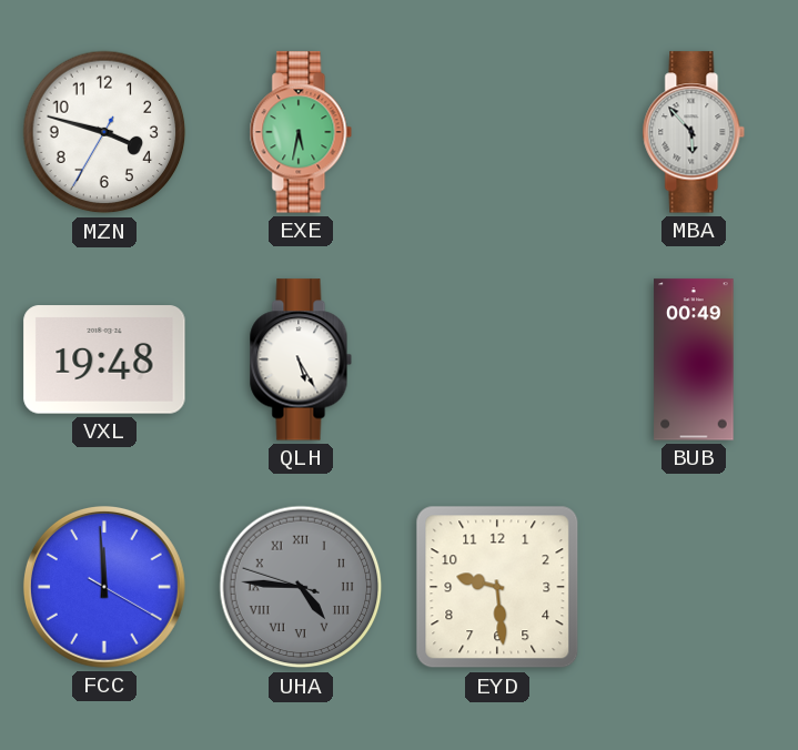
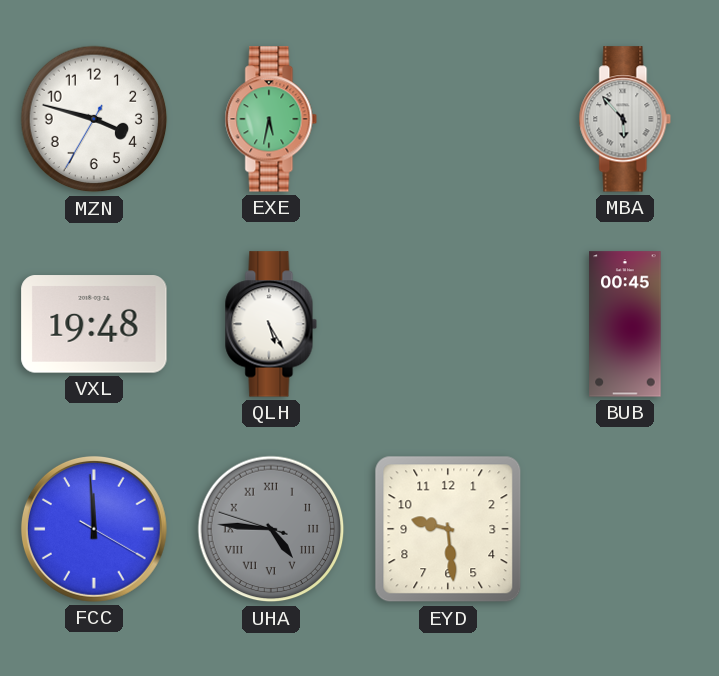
BUB: 00:49 -> 00:45
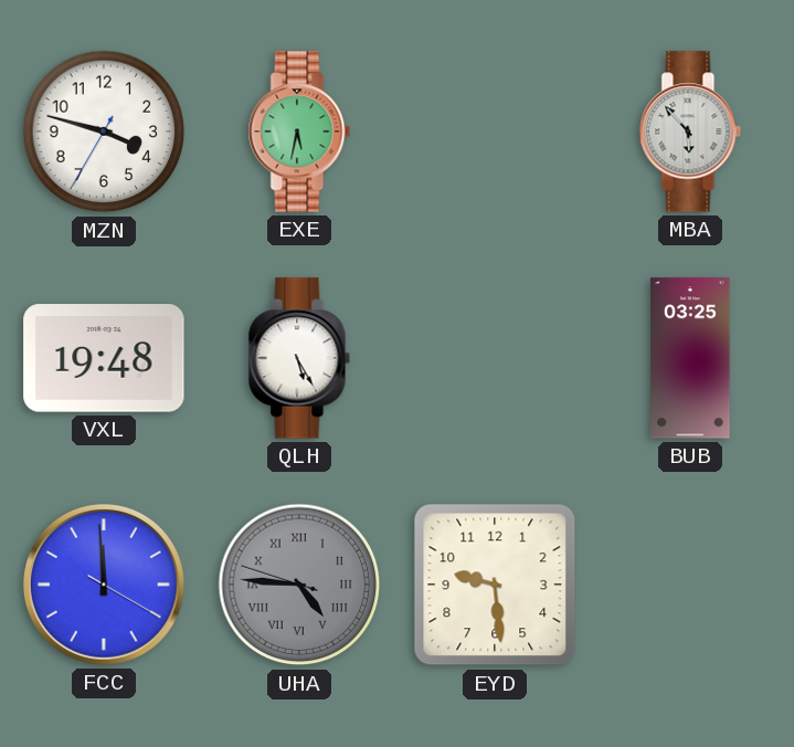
BUB: 00:45 -> 03:25
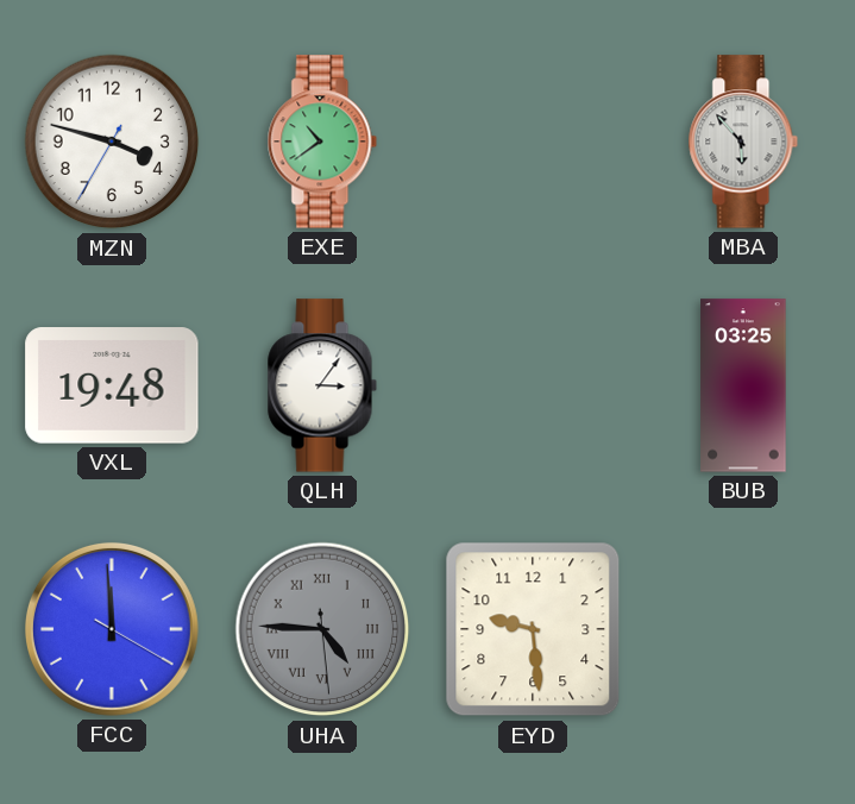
EXE: 5:32 -> 10:39
QLH: 5:25 -> 3:06
UHA: 4:45:48 -> 4:45:29
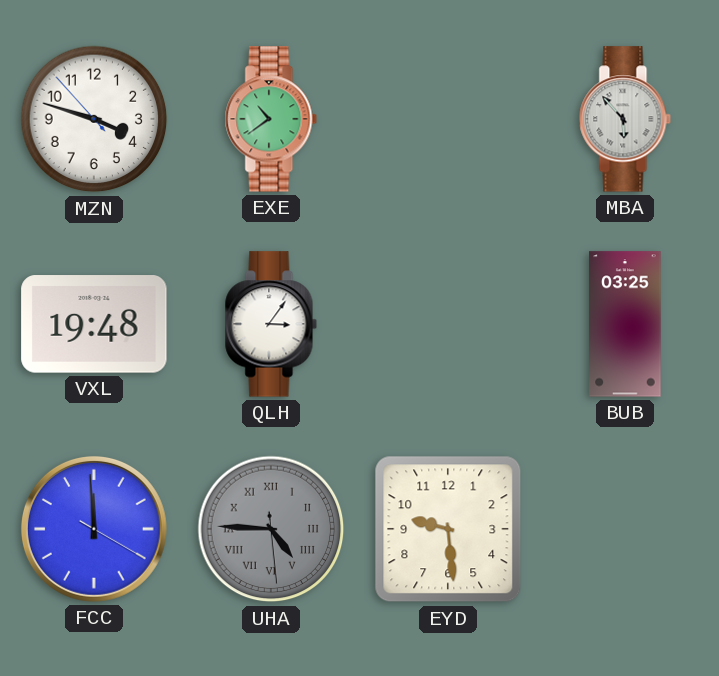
MZN: 3:47:35 -> 3:47:53
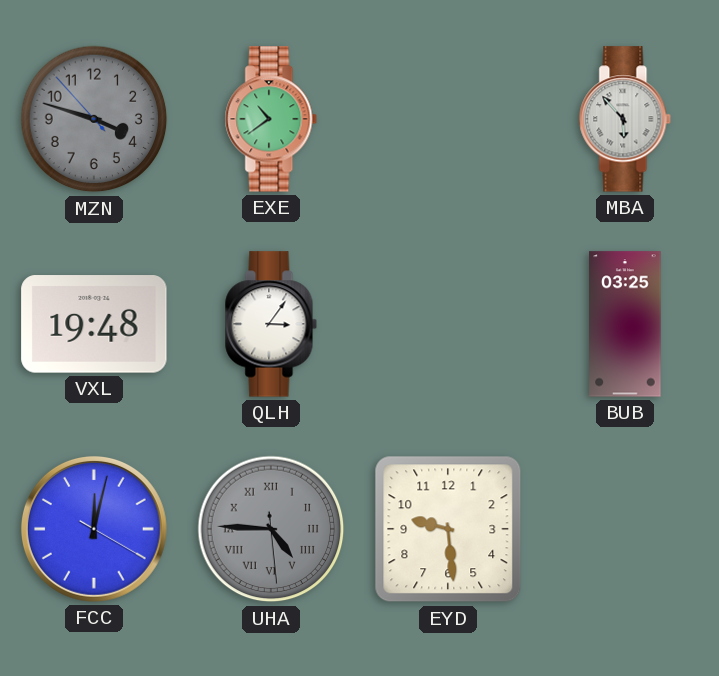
MZN dial: white -> grey
FCC: 11:59 -> 12:02
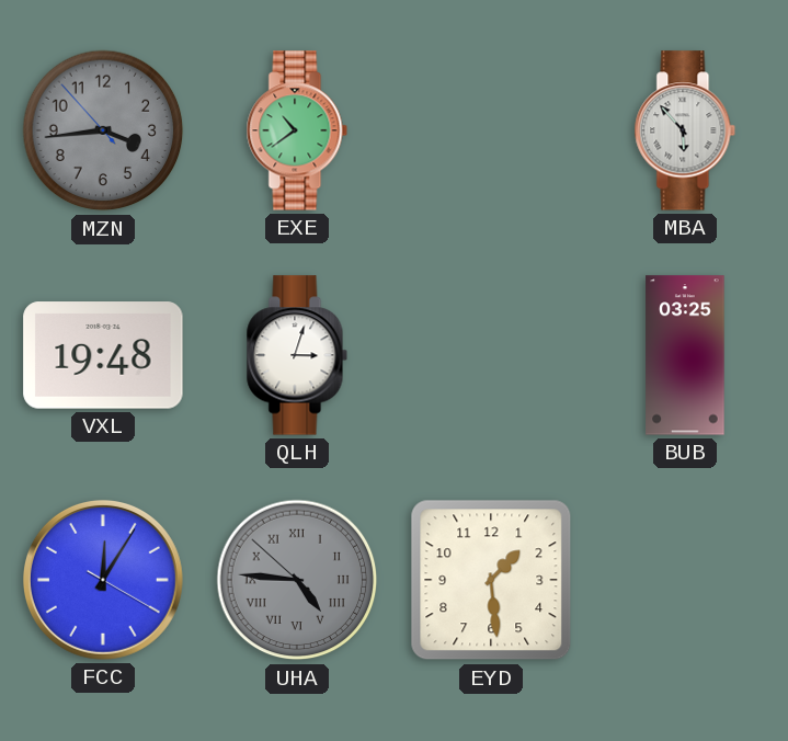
MZN: 3:47 -> 3:43
QLH: 3:06 -> 3:03
FCC: 12:02 -> 12:05
UHA: 4:45:29 -> 4:45:52
EYD: 9:29 -> 1:29
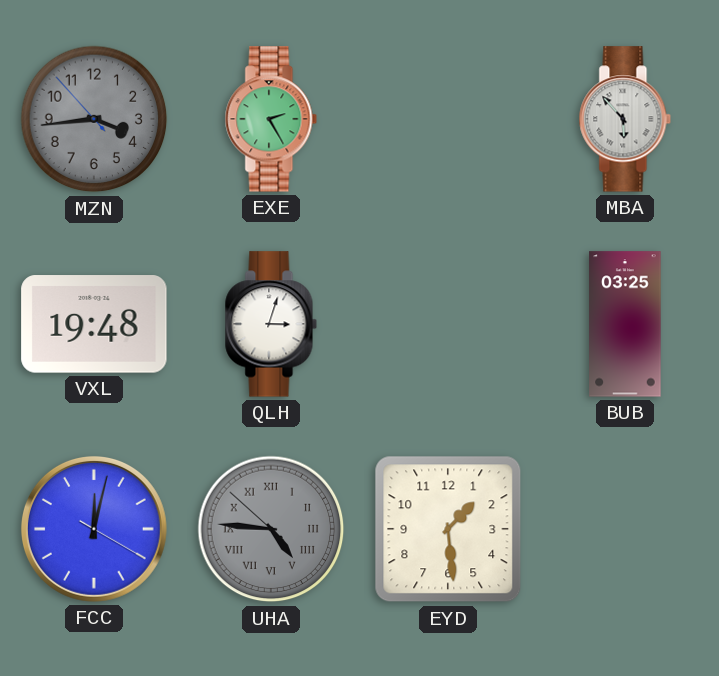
EXE: 10:39 -> 2:25
FCC: 12:05 -> 12:02
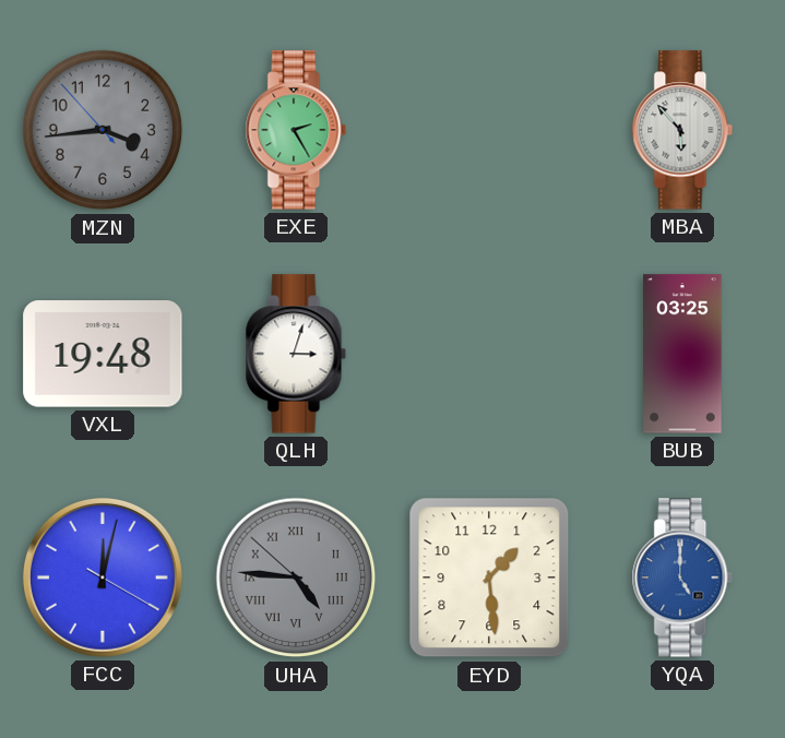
YQA: none -> 5:00
